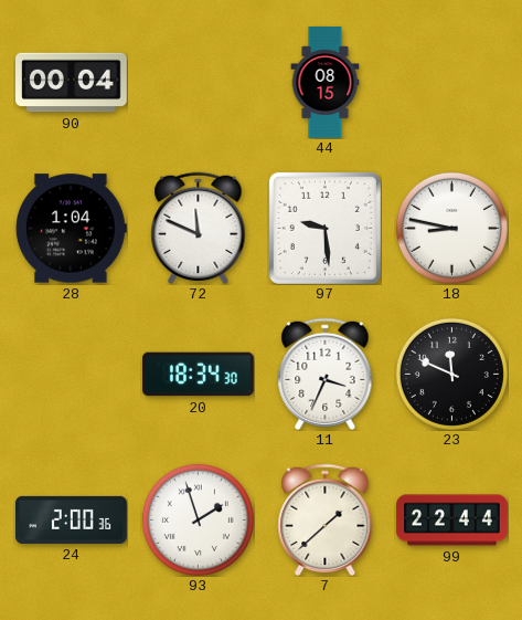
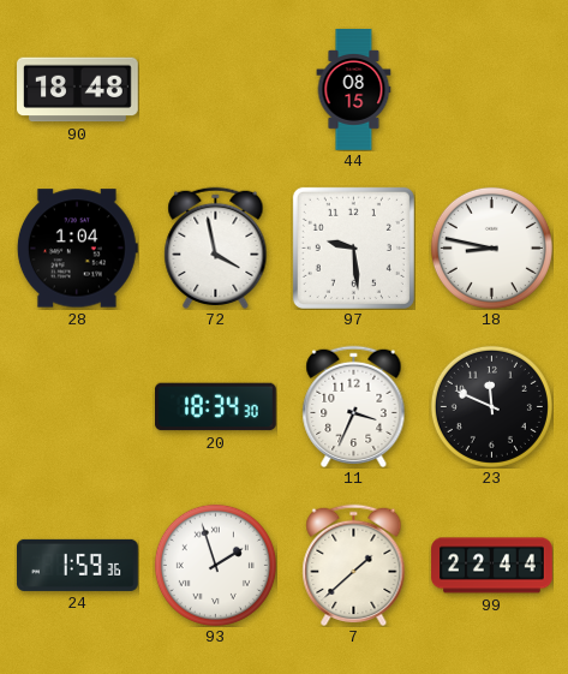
90: 00:04 -> 18:48
72: 11:49 -> 3:58
24: 2:00 -> 1:59
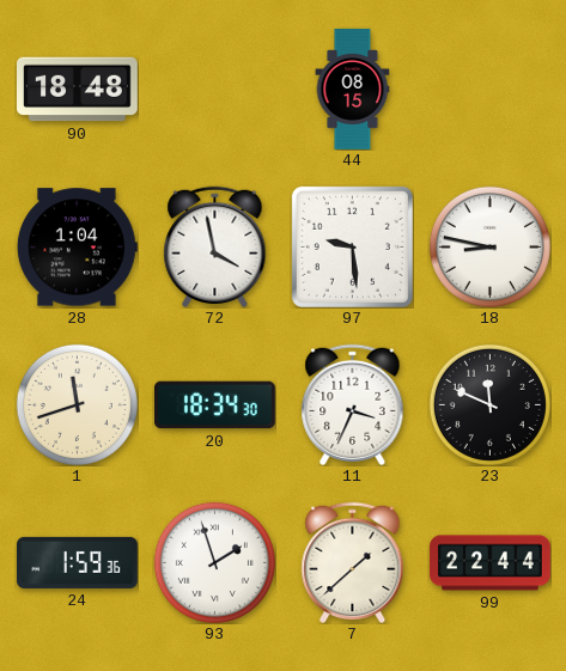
1: none -> 11:42
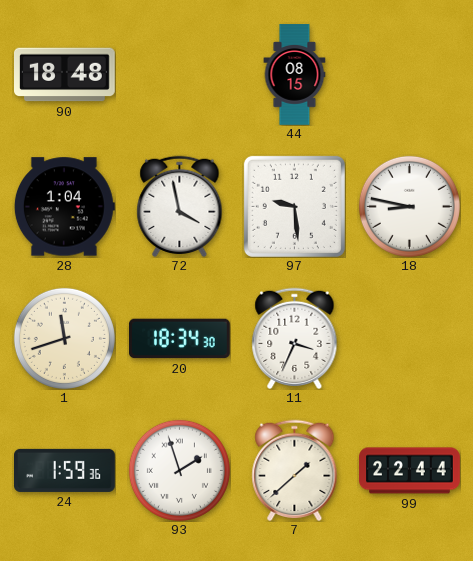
23: 11:49 -> none
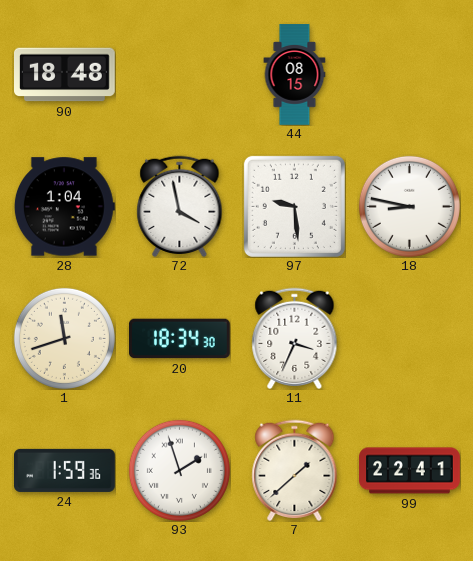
99: 22:44 -> 22:41
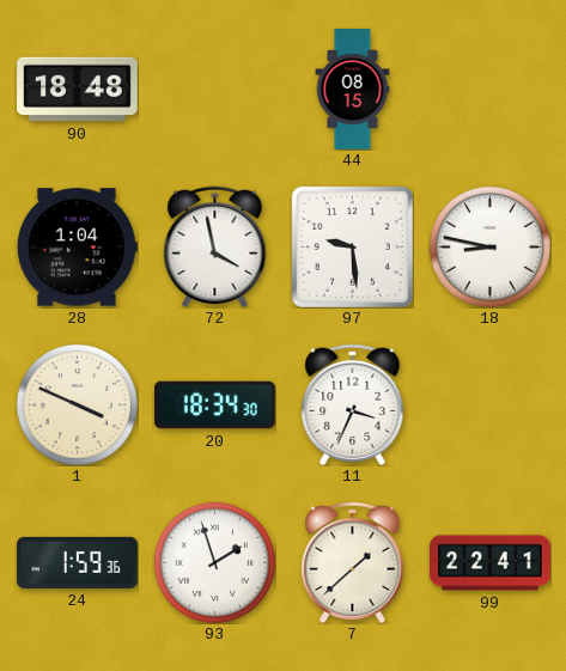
1: 11:42 -> 3:49
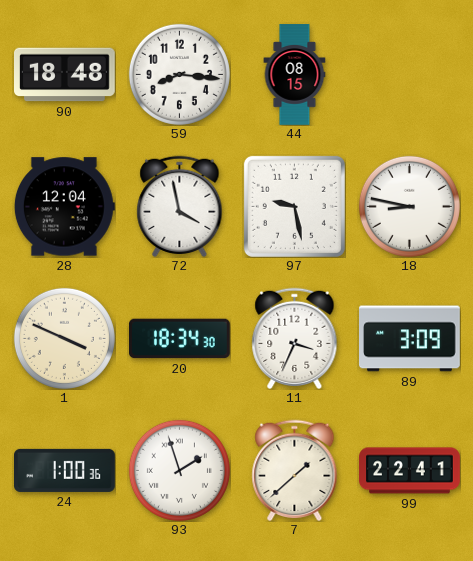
59: none -> 8:16
28: 1:04 -> 12:04
97: 9:29 -> 9:28
89: none -> 3:09
24: 1:59 -> 1:00
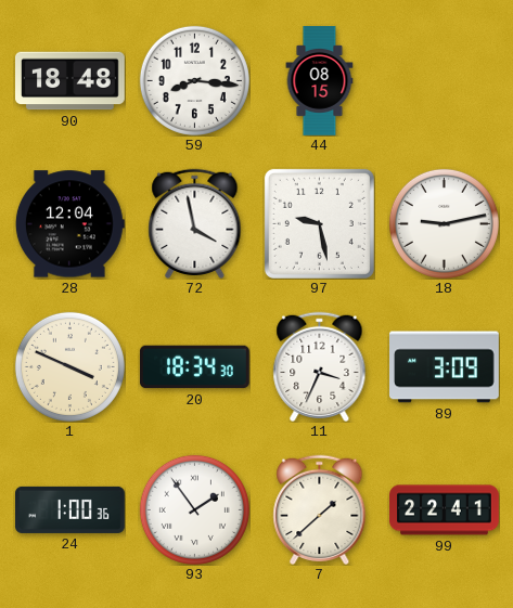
18: 8:47 -> 9:13
93: 1:57 -> 1:54
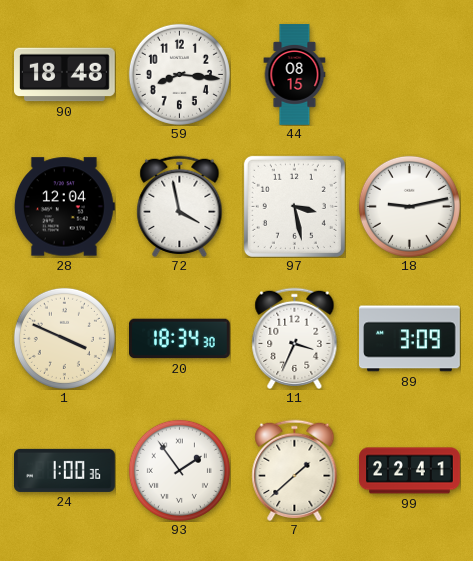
97: 9:28 -> 3:28
